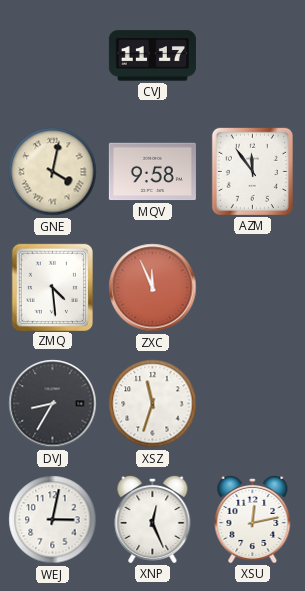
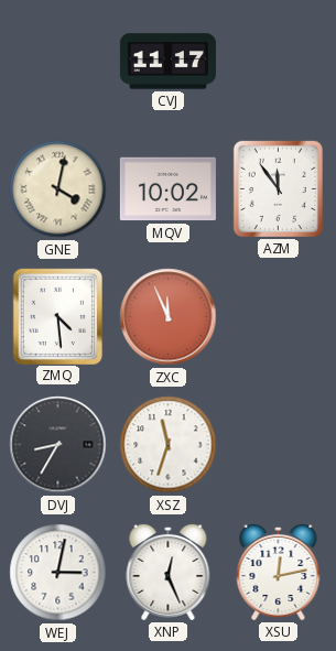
MQV: 9:58 -> 10:02
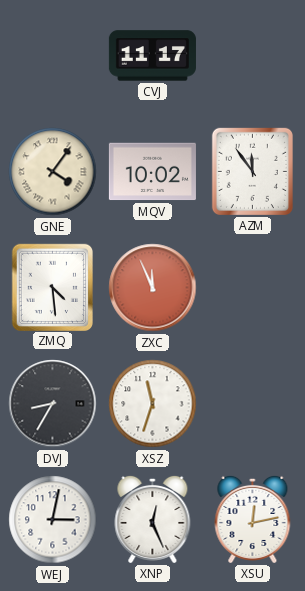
GNE: 4:02 -> 4:06
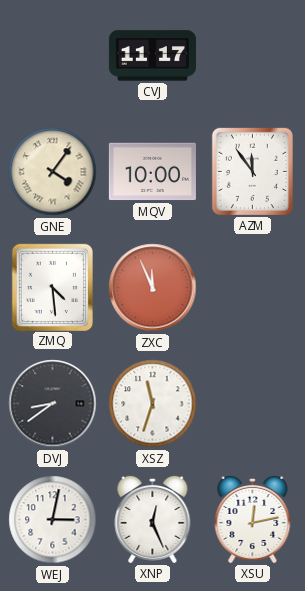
MQV: 10:02 -> 10:00
DVJ: 8:35 -> 8:39
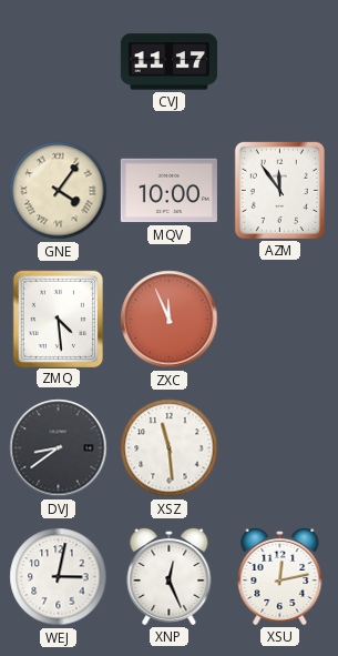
XSZ: 11:33 -> 11:29
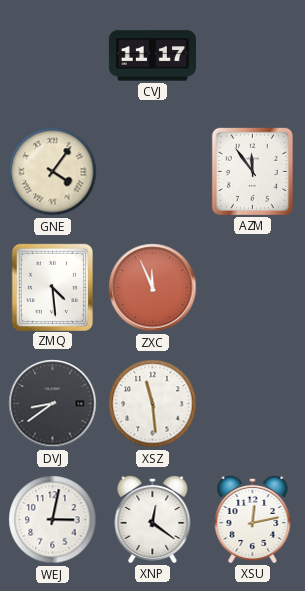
MQV: 10:00 -> none
XNP: 12:26 -> 12:21
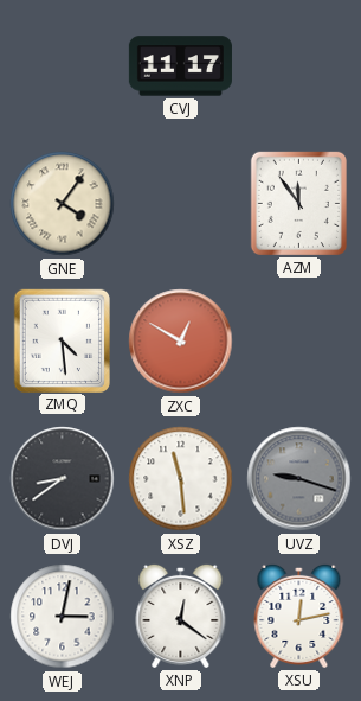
ZXC: 11:56 -> 12:50
UVZ: none -> 9:18
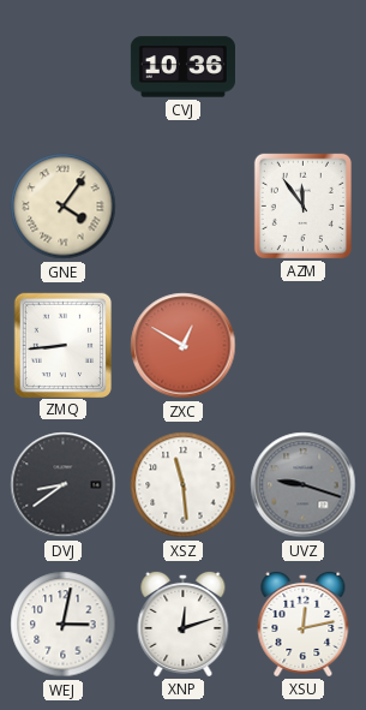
CVJ: 11:17 -> 10:36
ZMQ: 4:29 -> 8:44
XNP: 12:21 -> 12:12
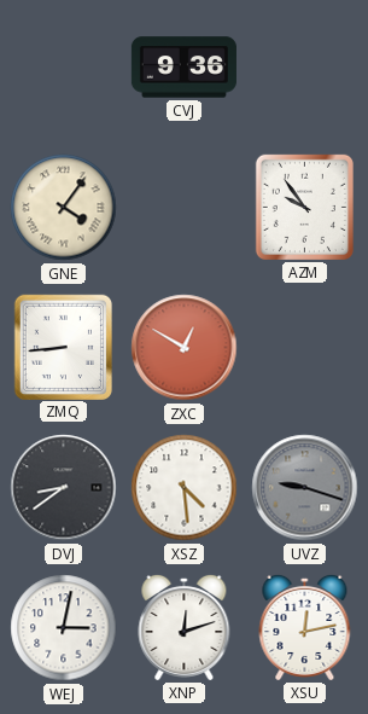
CVJ: 10:36 -> 9:36
AZM: 11:54 -> 9:54
XSZ: 11:29 -> 4:29
